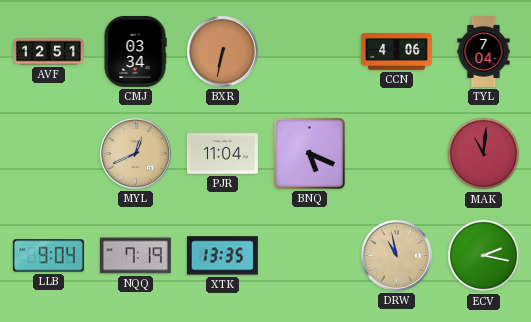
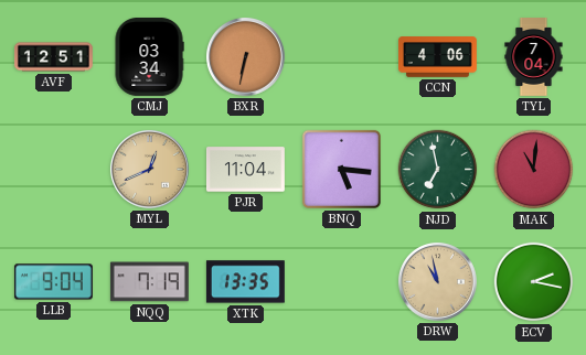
BNQ: 5:19 -> 5:16
NJD: none -> 6:58
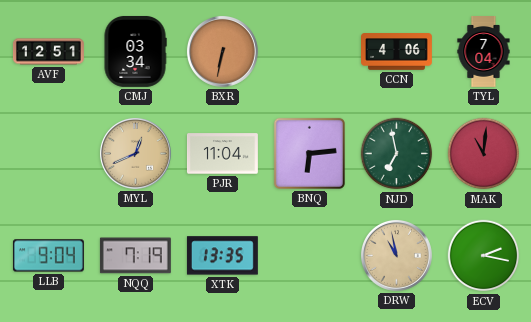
BNQ: 5:16 -> 6:14
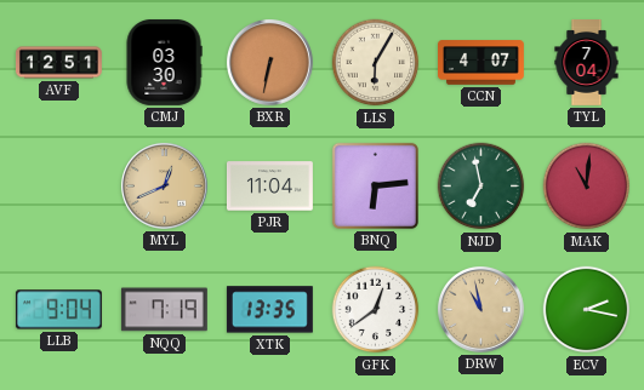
CMJ: 03:34 -> 03:30
LLS: none -> 6:05
CCN: 4:06 -> 4:07
GFK: none -> 12:39
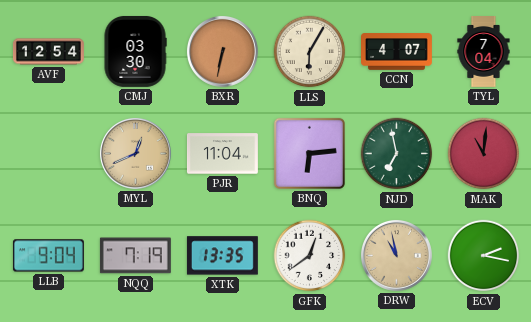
AVF: 12:51 -> 12:54
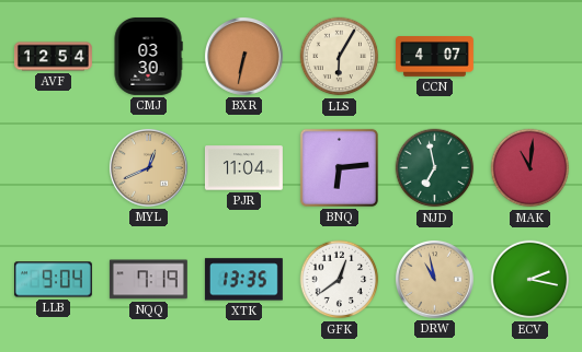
TYL: 7:04 -> none
